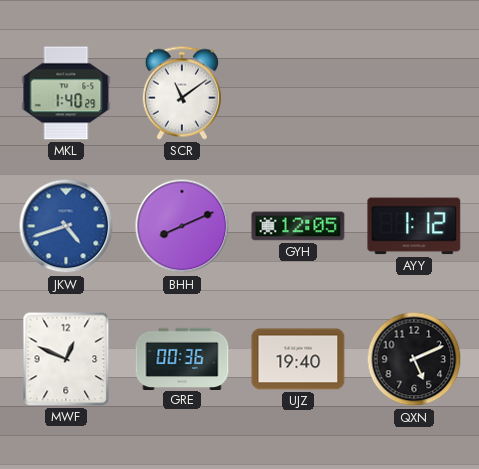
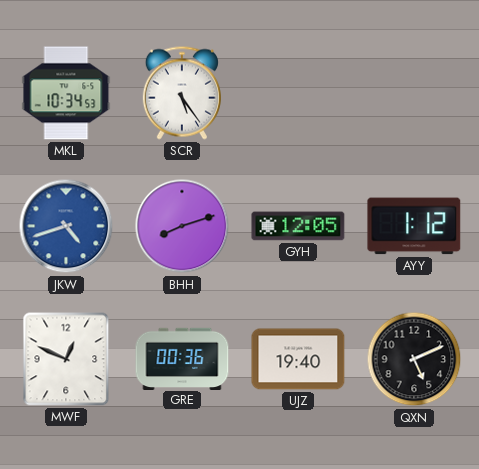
MKL: 1:40 -> 10:34
SCR: 11:09 -> 5:24
BHH: 8:11 -> 8:12
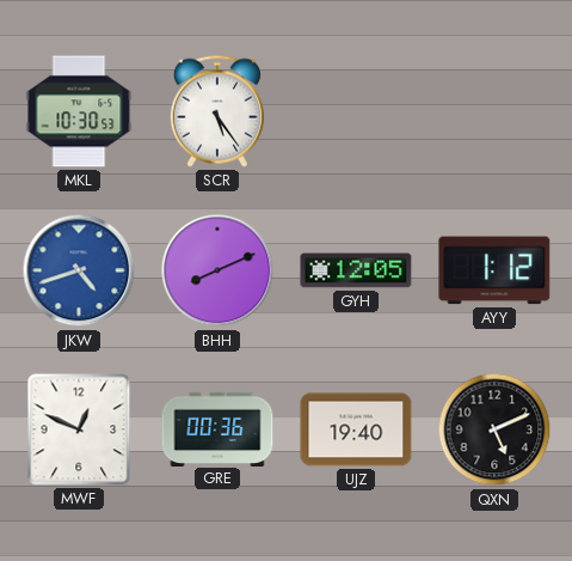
MKL: 10:34 -> 10:30
BHH: 8:12 -> 8:11
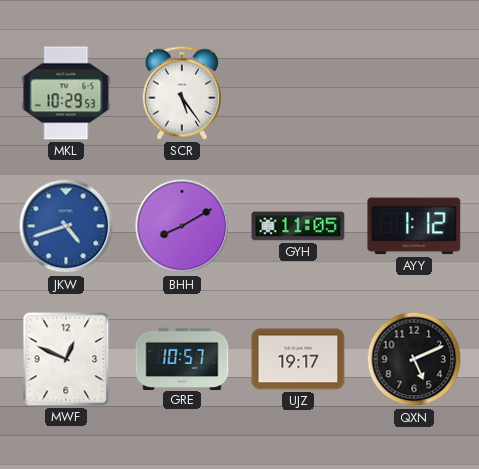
MKL: 10:30 -> 10:29
BHH: 8:11 -> 8:10
GYH: 12:05 -> 11:05
GRE: 00:36 -> 10:57
UJZ: 19:40 -> 19:17
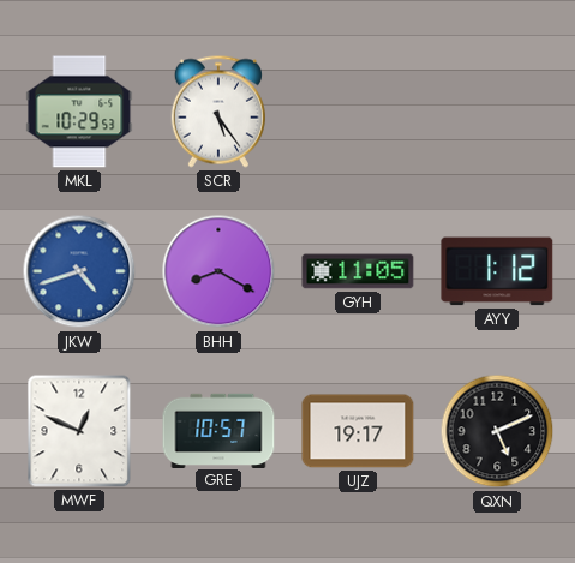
BHH: 8:10 -> 8:20
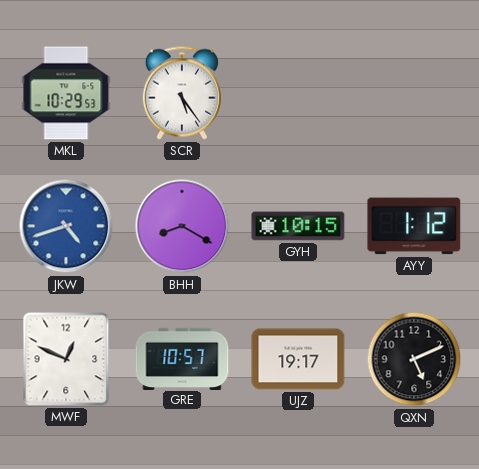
GYH: 11:05 -> 10:15
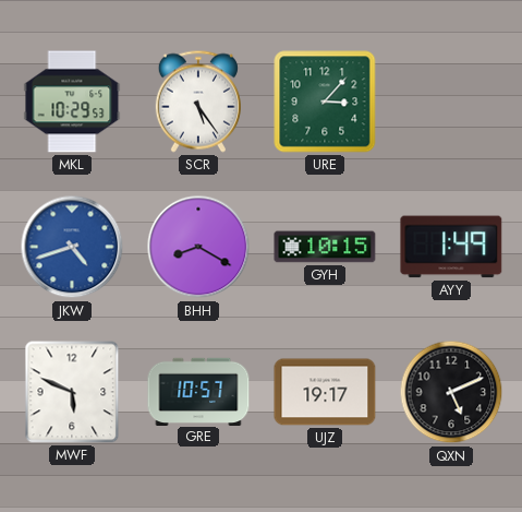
URE: none -> 3:07
AYY: 1:12 -> 1:49
MWF: 12:49 -> 5:49
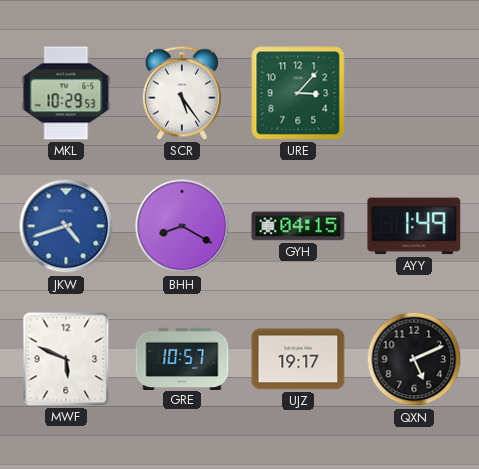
GYH: 10:15 -> 04:15
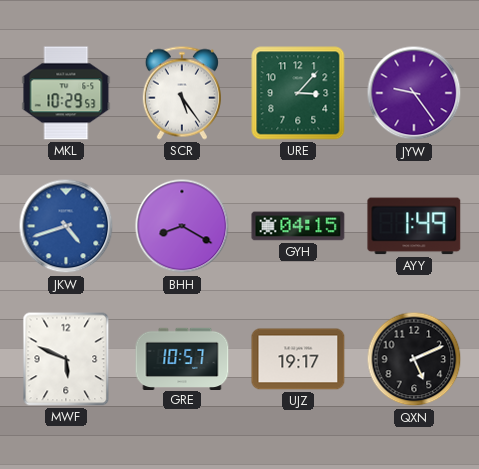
JYW: none -> 9:24
